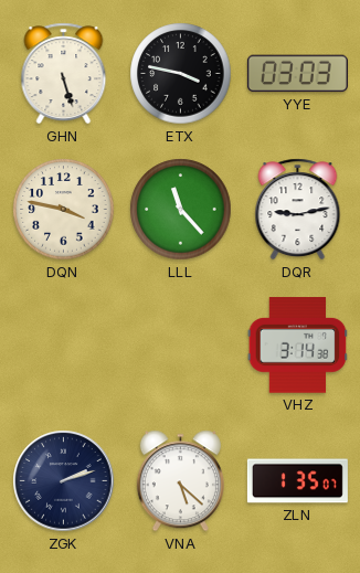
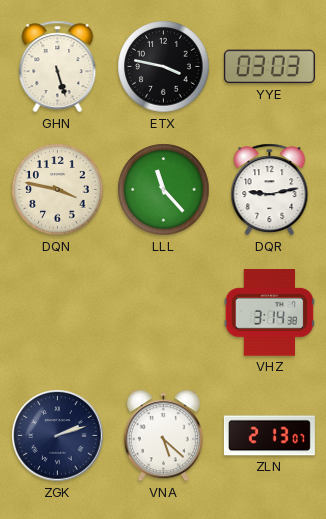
ZLN: 1:35 -> 2:13
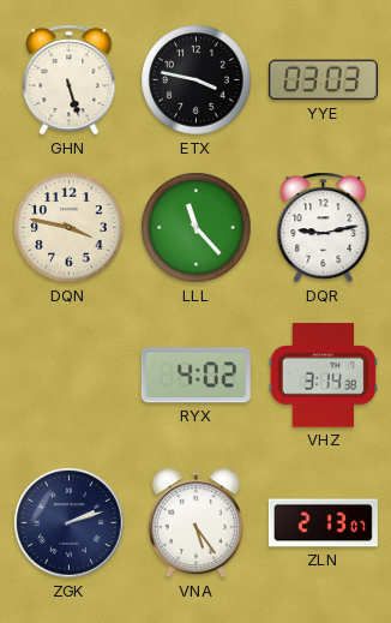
RYX: none -> 4:02
VNA: 5:22 -> 5:24
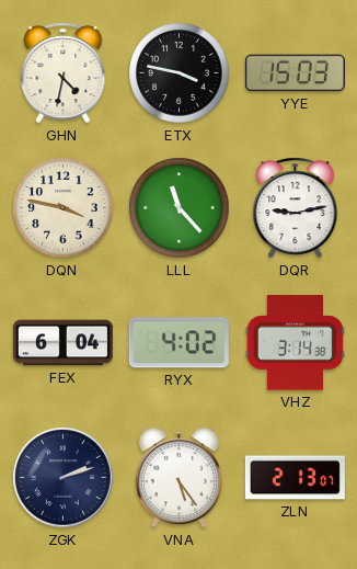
GHN: 5:27 -> 4:32
YYE: 03:03 -> 15:03
FEX: none -> 6:04
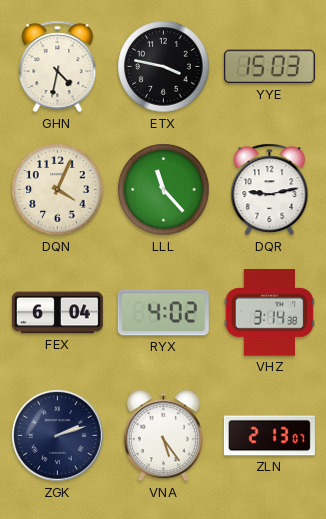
DQN: 3:47 -> 4:04
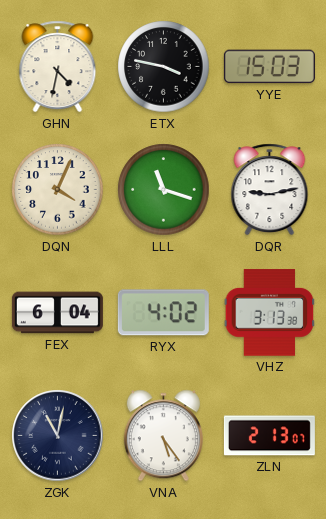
LLL: 11:23 -> 11:18
VHZ: 3:14 -> 3:13
ZGK: 2:12 -> 11:02
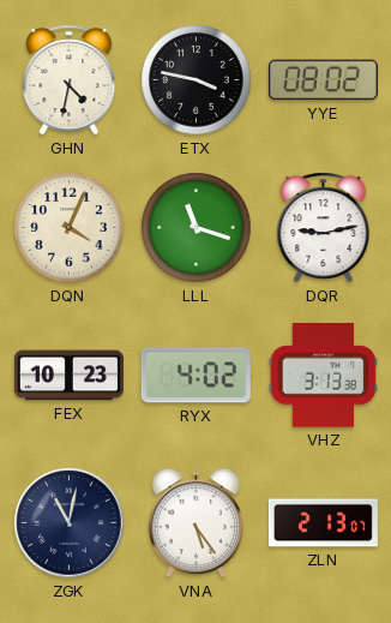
YYE: 15:03 -> 08:02
FEX: 6:04 -> 10:23
